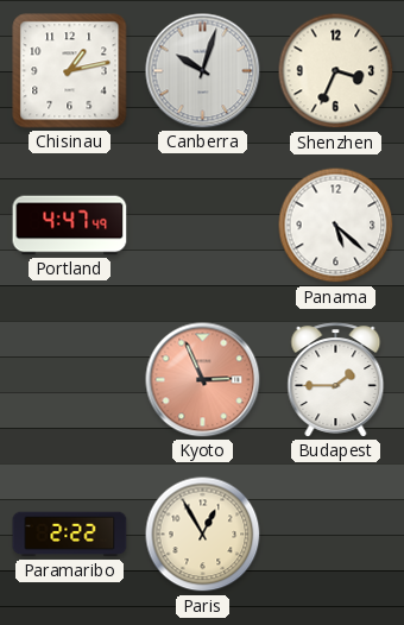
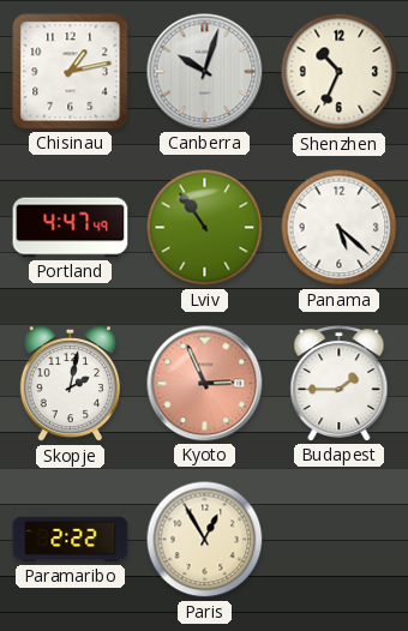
Shenzhen: 3:34 -> 10:34
Lviv: none -> 10:54
Skopje: none -> 2:02
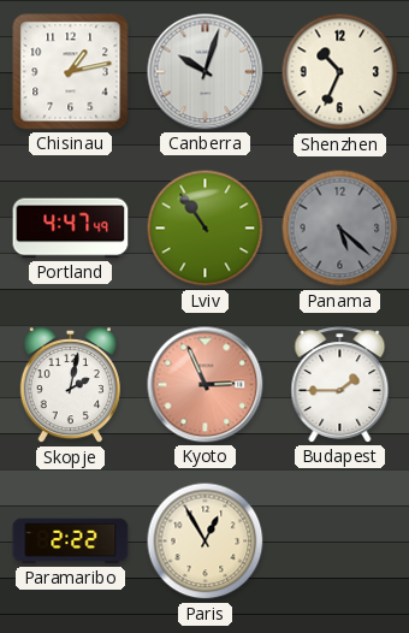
Panama dial: white -> grey
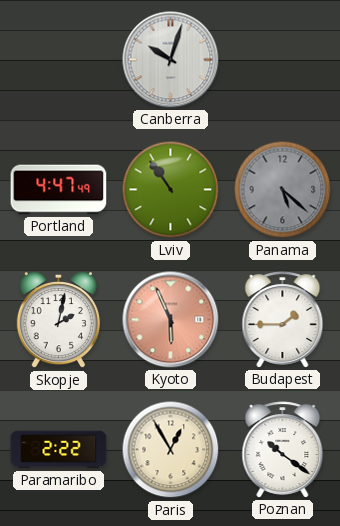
Chisinau: 1:13 -> none
Shenzhen: 10:34 -> none
Kyoto: 2:56 -> 5:56
Poznan: none -> 10:21
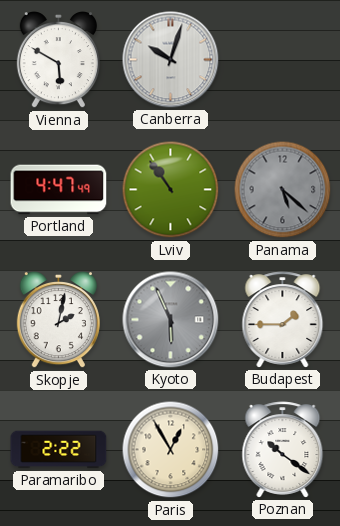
Vienna: none -> 5:50
Kyoto dial: salmon -> grey
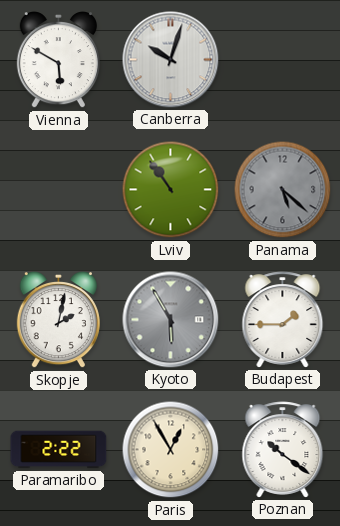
Portland: 4:47 -> none
Kyoto: 5:56 -> 5:55
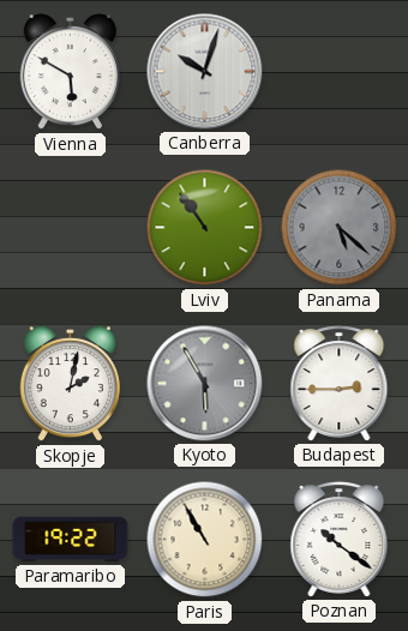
Budapest: 1:45 -> 2:45
Paramaribo: 2:22 -> 19:22
Paris: 12:55 -> 10:55
